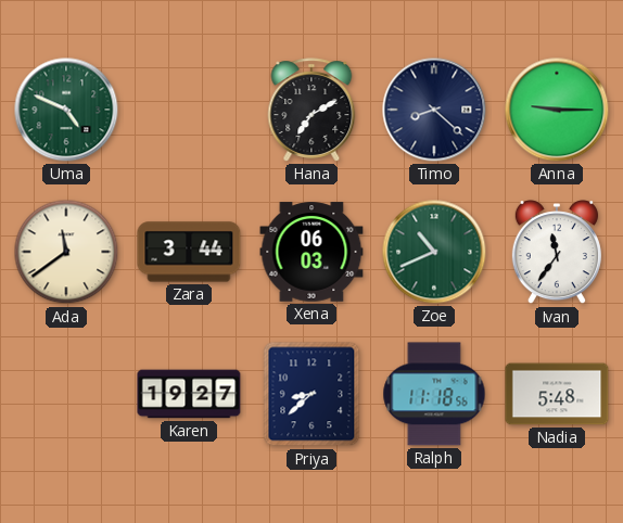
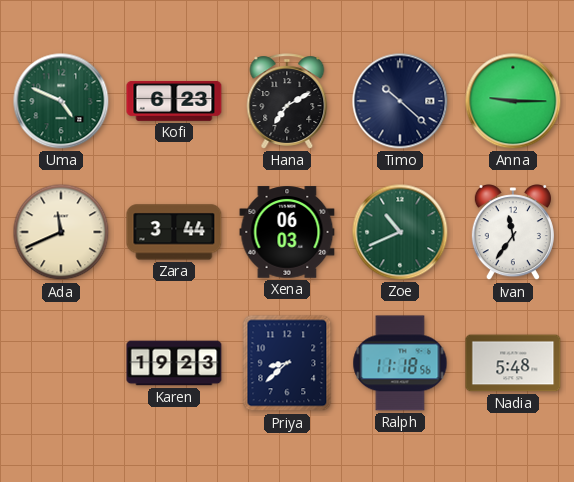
Kofi: none -> 6:23
Timo: 8:22 -> 10:22
Ada: 11:39 -> 11:41
Karen: 19:27 -> 19:23
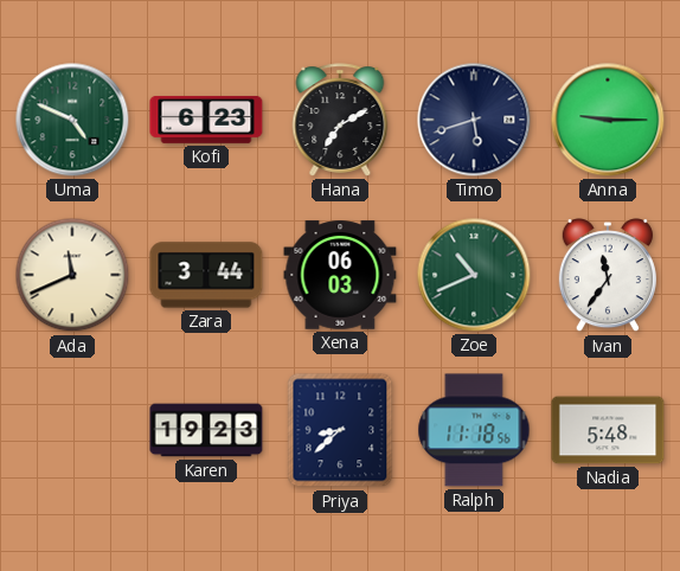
Timo: 10:22 -> 5:42
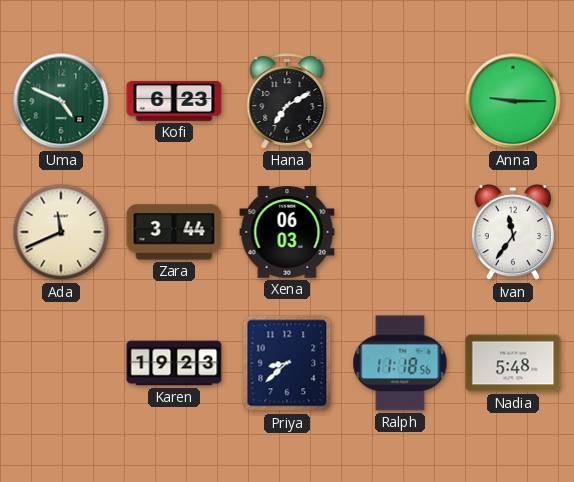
Timo: 5:42 -> none
Zoe: 10:41 -> none
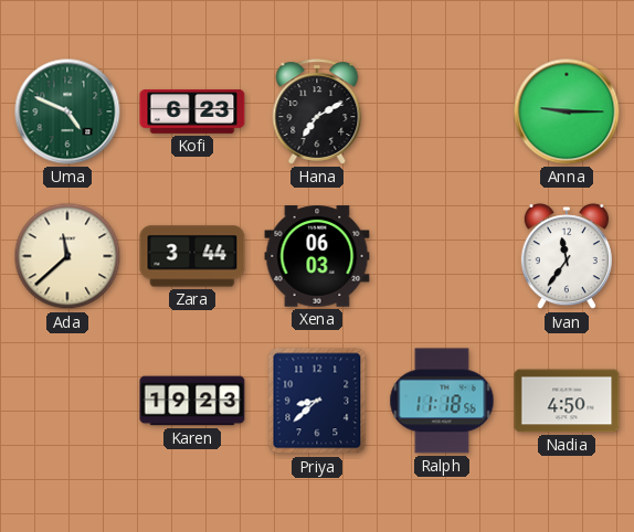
Ada: 11:41 -> 11:38
Nadia: 5:48 -> 4:50
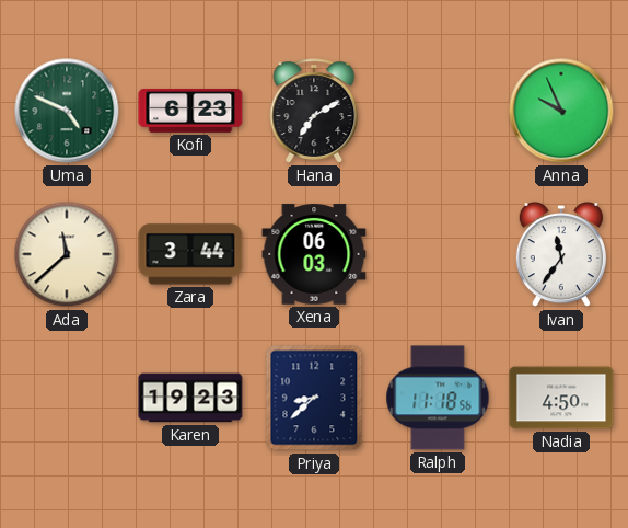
Anna: 9:15 -> 9:56
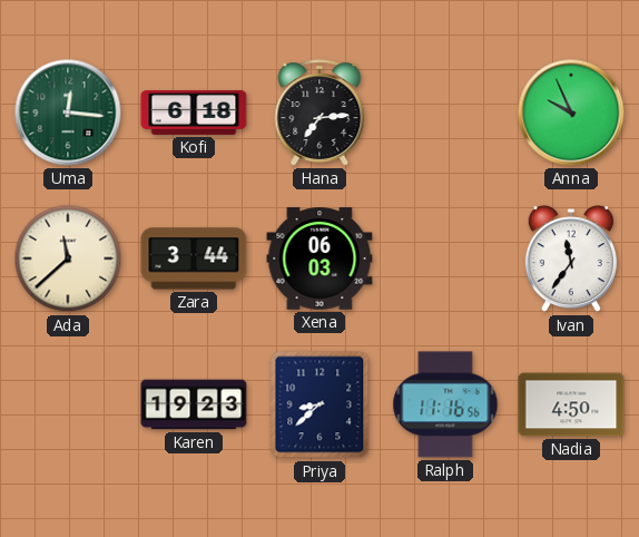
Uma: 4:49 -> 12:16
Kofi: 6:23 -> 6:18
Hana: 7:10 -> 7:14
Ralph: 11:18 -> 11:16
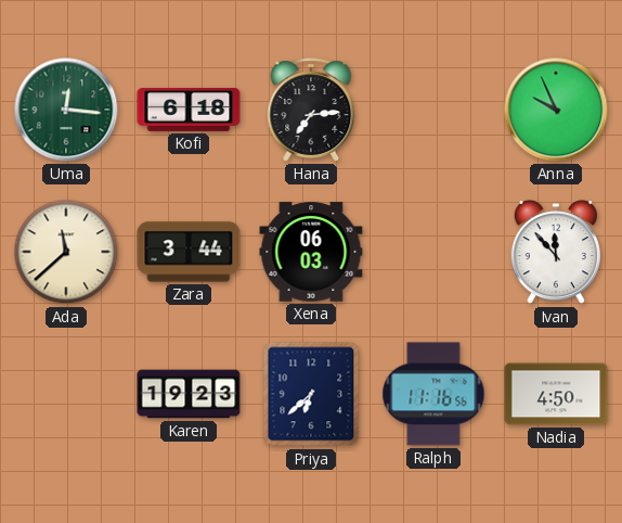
Ivan: 11:36 -> 11:53
Priya: 8:38 -> 6:38
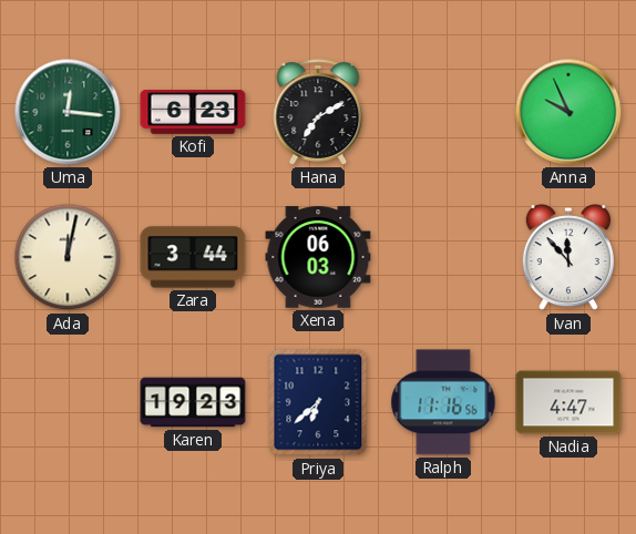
Kofi: 6:18 -> 6:23
Hana: 7:14 -> 7:10
Ada: 11:38 -> 12:02
Nadia: 4:50 -> 4:47
